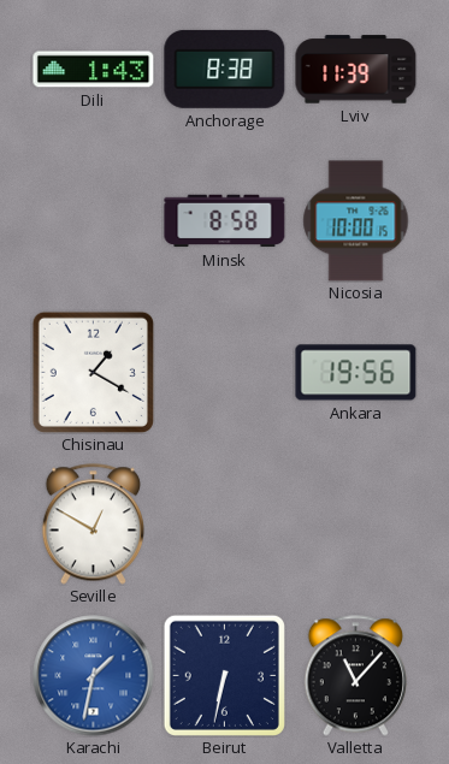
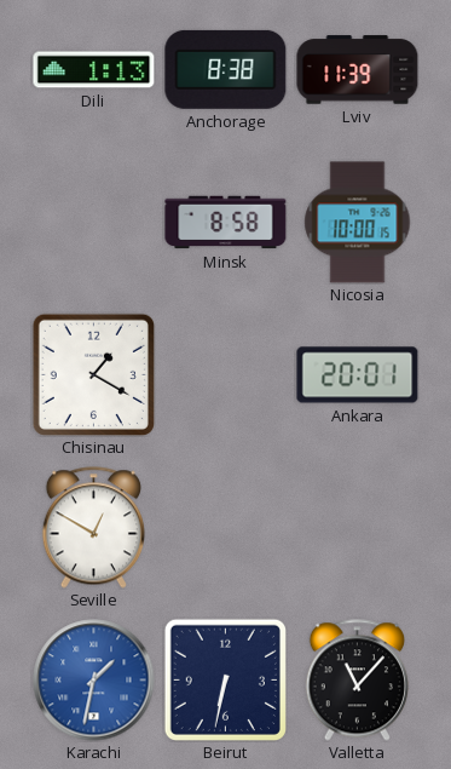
Dili: 1:43 -> 1:13
Ankara: 19:56 -> 20:01
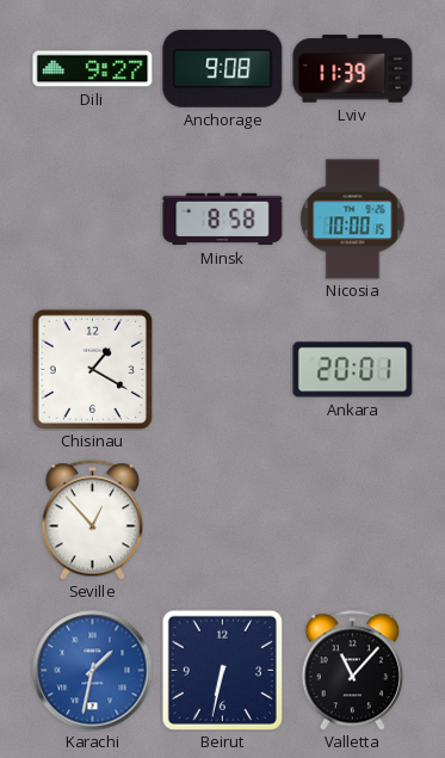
Dili: 1:13 -> 9:27
Anchorage: 8:38 -> 9:08
Seville: 12:50 -> 12:53
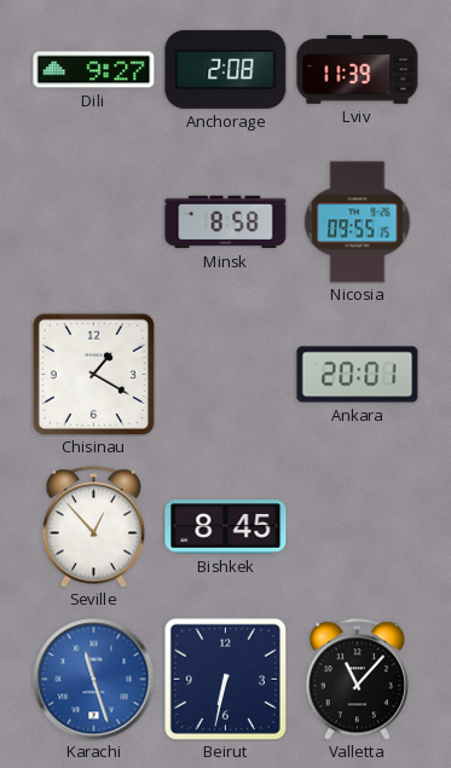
Anchorage: 9:08 -> 2:08
Nicosia: 10:00 -> 09:55
Bishkek: none -> 8:45
Karachi: 1:32 -> 11:27
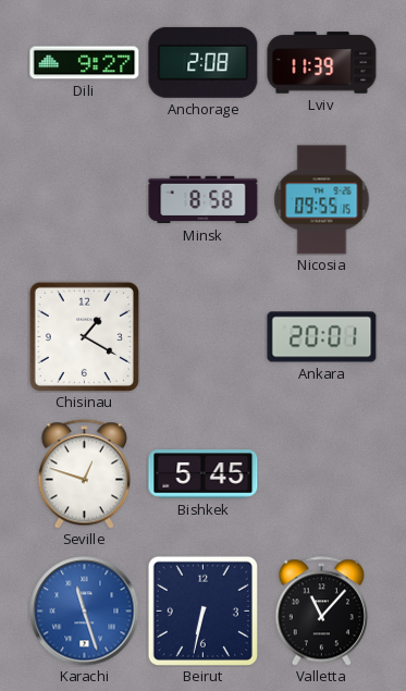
Seville: 12:53 -> 12:48
Bishkek: 8:45 -> 5:45
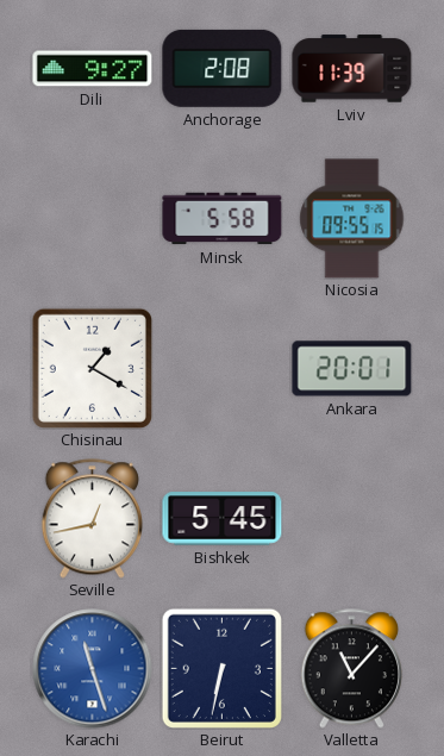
Minsk: 8:58 -> 5:58
Seville: 12:48 -> 12:43
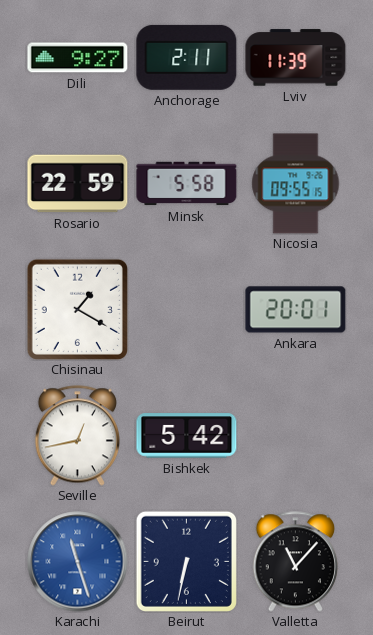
Anchorage: 2:08 -> 2:11
Rosario: none -> 22:59
Bishkek: 5:45 -> 5:42
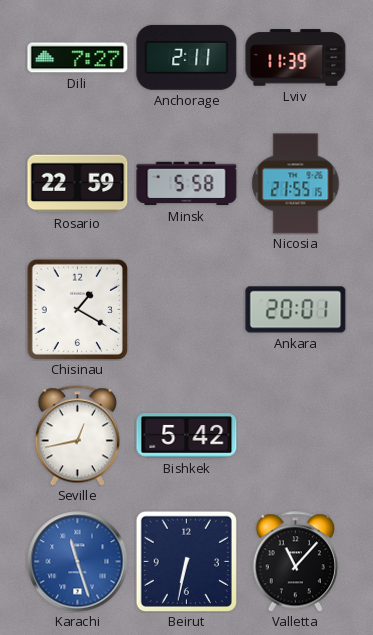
Dili: 9:27 -> 7:27
Nicosia: 09:55 -> 21:55
